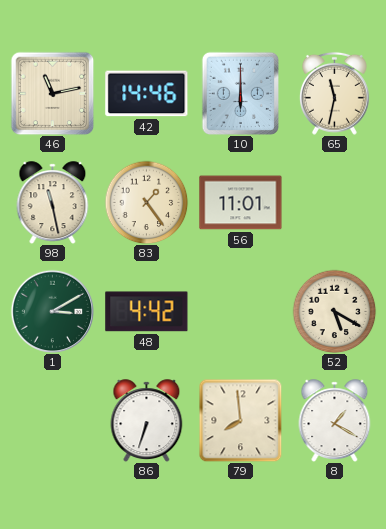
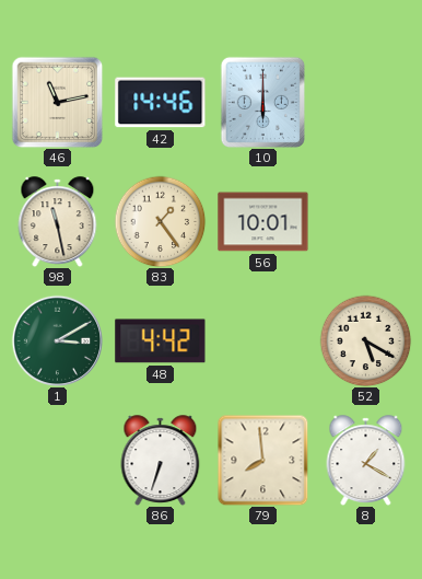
65: 11:32 -> none
56: 11:01 -> 10:01
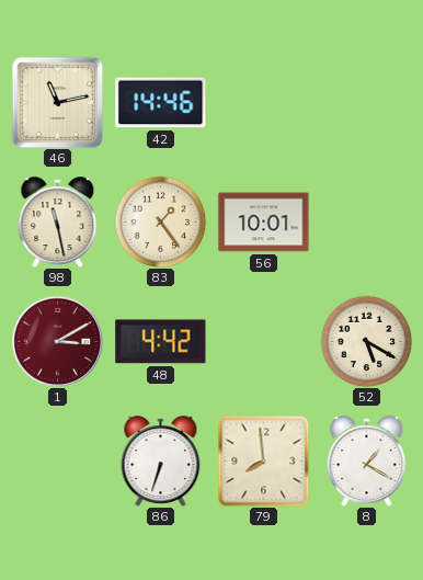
10: 6:00 -> none
1 dial: green -> burgundy
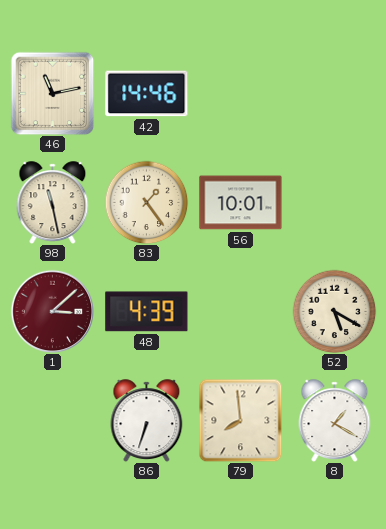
1: 3:10 -> 3:08
48: 4:42 -> 4:39
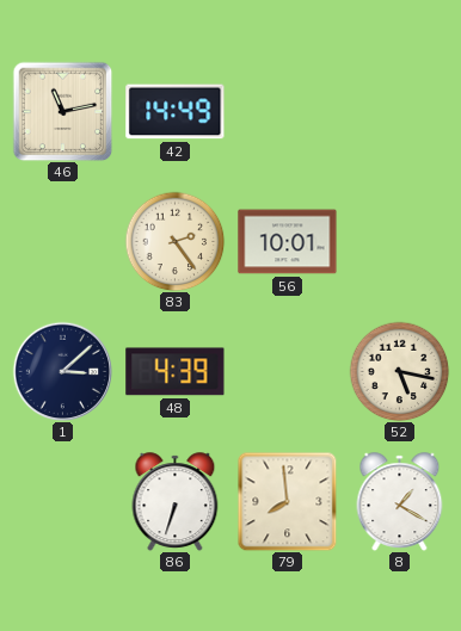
42: 14:46 -> 14:49
98: 11:28 -> none
83: 1:24 -> 2:24
1 dial: burgundy -> navy
52: 5:20 -> 5:17
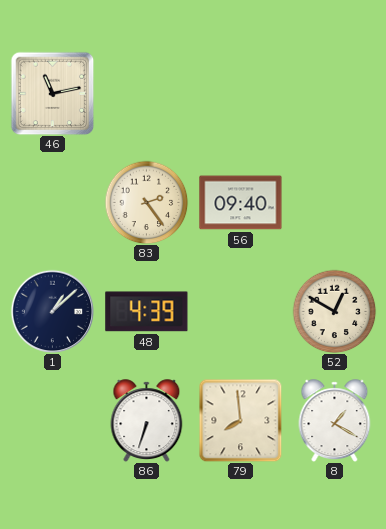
42: 14:49 -> none
56: 10:01 -> 09:40
1: 3:08 -> 1:08
52: 5:17 -> 12:50
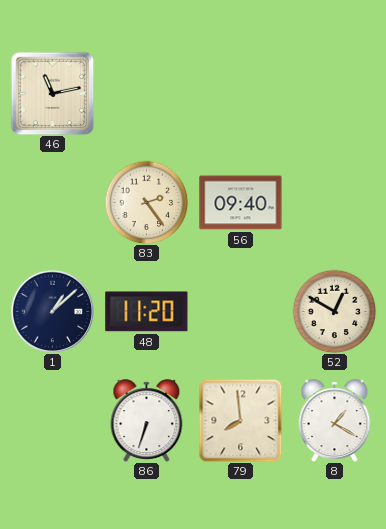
48: 4:39 -> 11:20
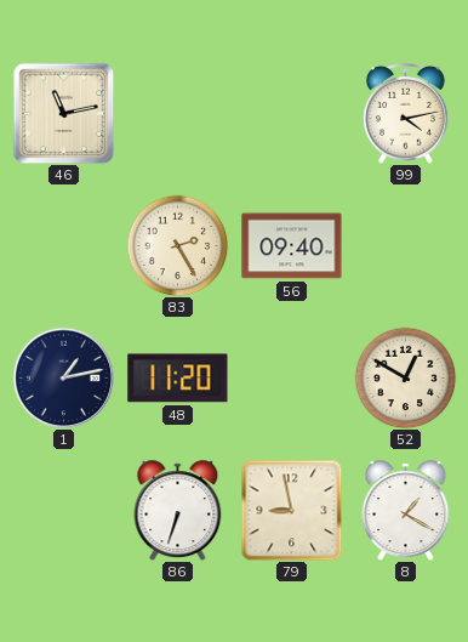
99: none -> 4:13
83: 2:24 -> 2:25
1: 1:08 -> 1:13
79: 7:59 -> 8:58
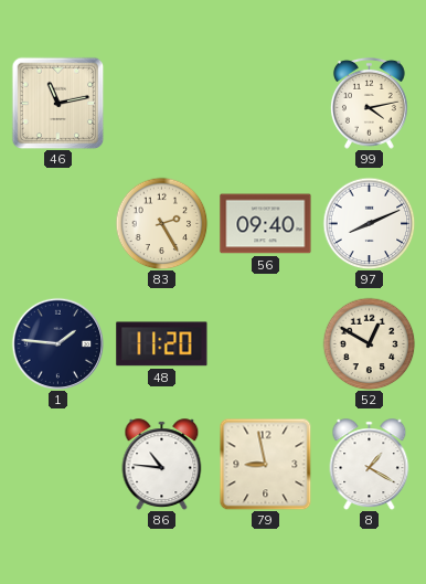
97: none -> 8:11
1: 1:13 -> 1:46
86: 6:33 -> 10:46
